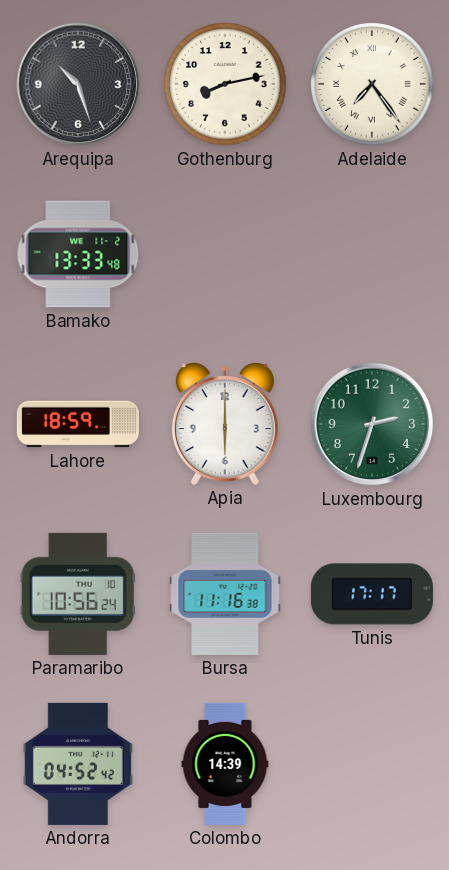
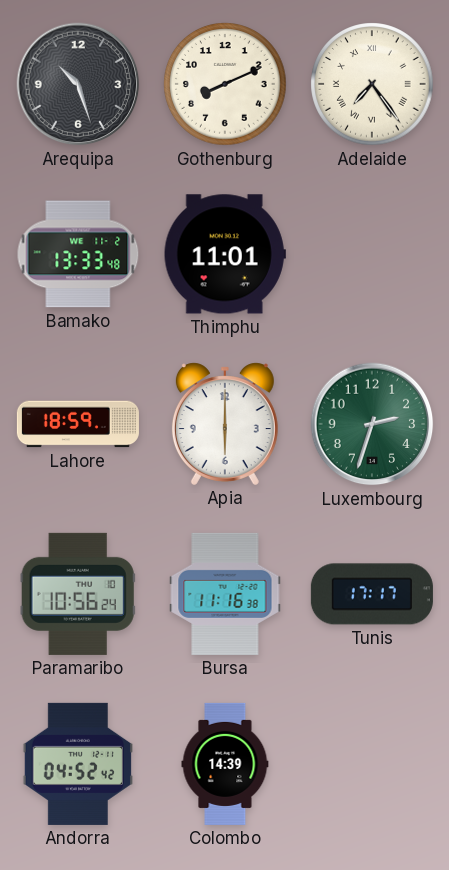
Gothenburg: 8:13 -> 8:11
Thimphu: none -> 11:01
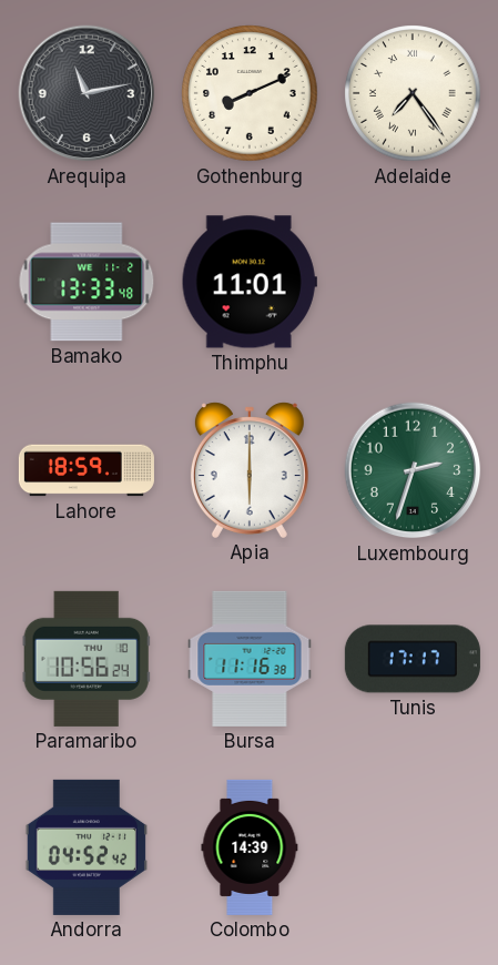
Arequipa: 10:27 -> 11:13
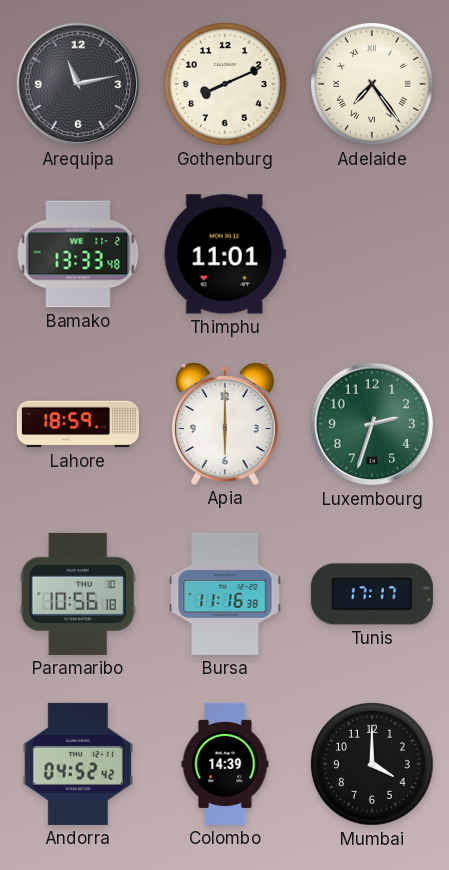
Paramaribo: 10:56:24 -> 10:56:18
Mumbai: none -> 4:00
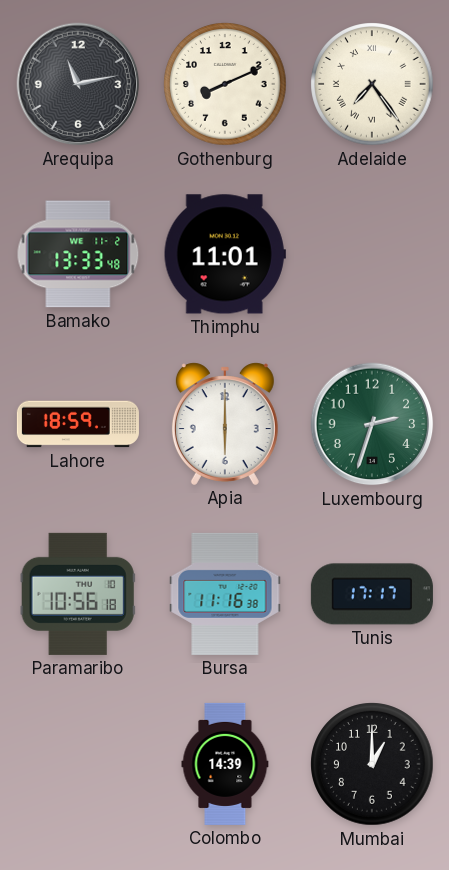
Andorra: 04:52 -> none
Mumbai: 4:00 -> 1:00
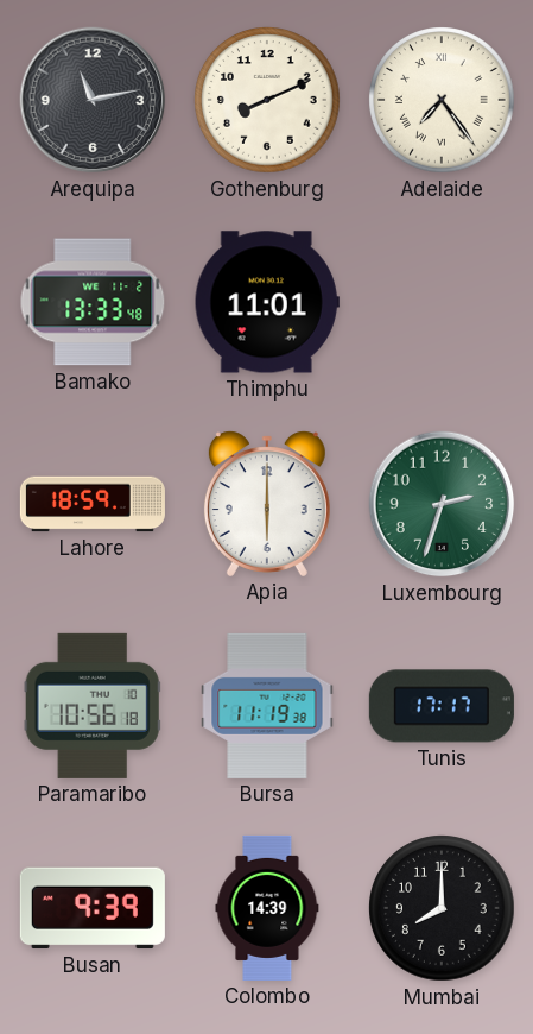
Bursa: 11:16 -> 11:19
Busan: none -> 9:39
Mumbai: 1:00 -> 8:00
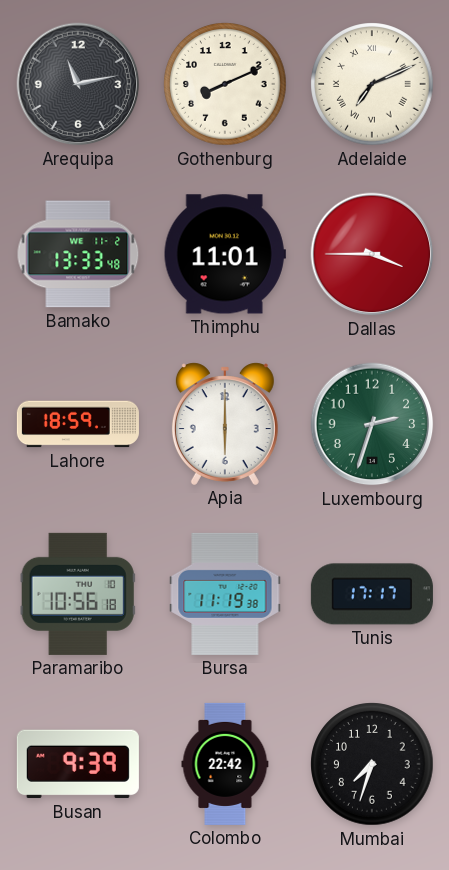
Adelaide: 7:24 -> 7:11
Dallas: none -> 3:45
Colombo: 14:39 -> 22:42
Mumbai: 8:00 -> 7:33
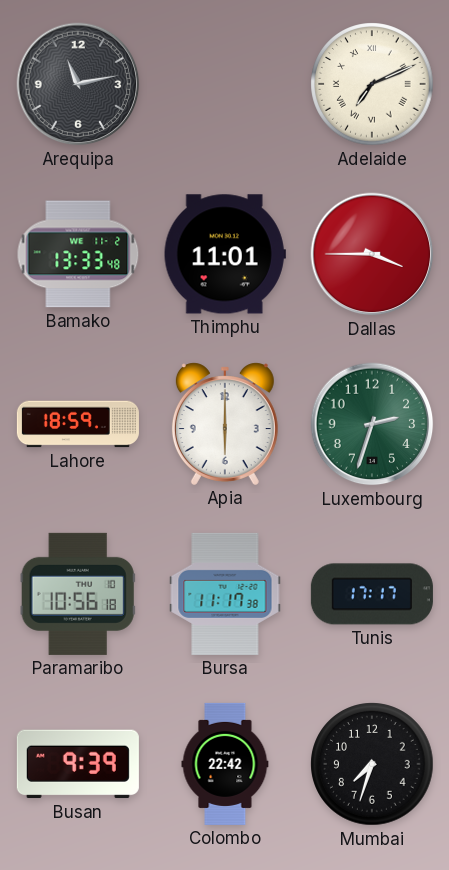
Gothenburg: 8:11 -> none
Bursa: 11:19 -> 11:17
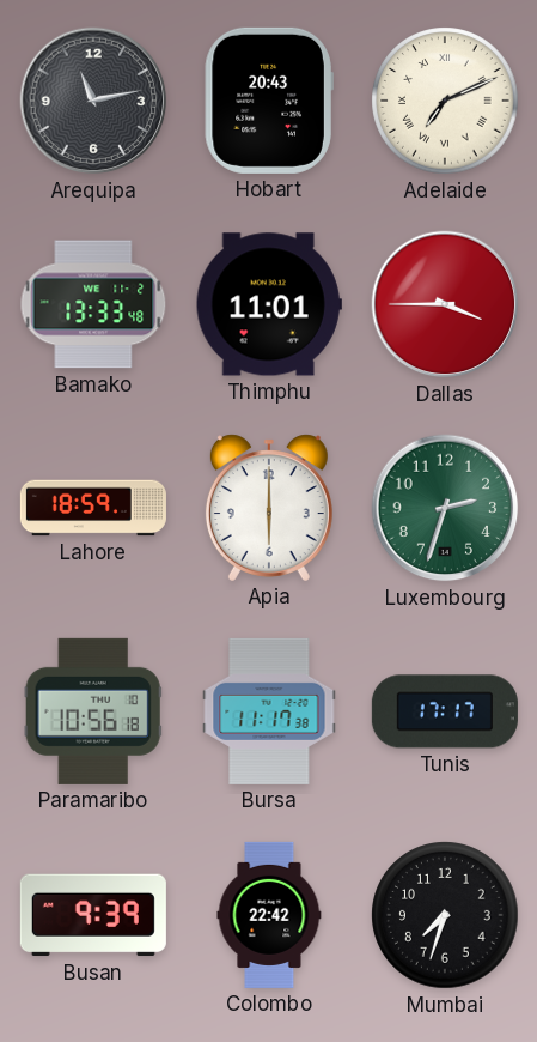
Hobart: none -> 20:43
